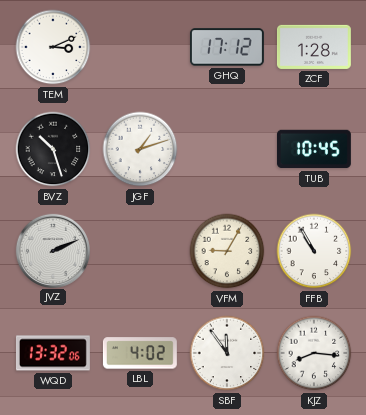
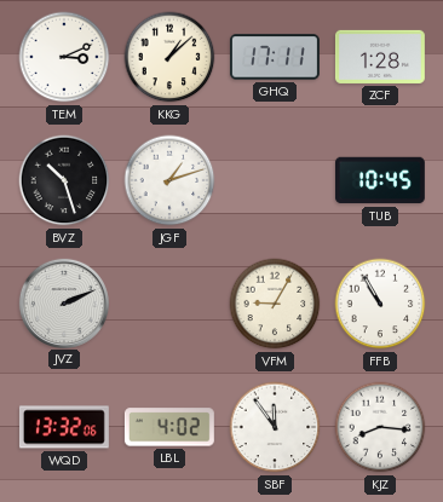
KKG: none -> 1:08
GHQ: 17:12 -> 17:11
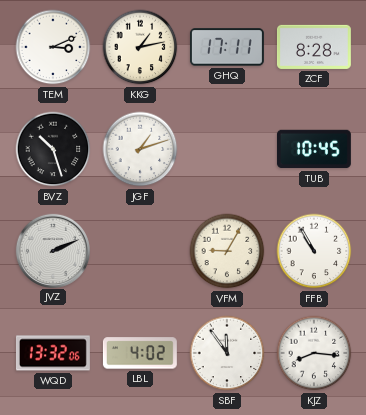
KKG: 1:08 -> 1:13
ZCF: 1:28 -> 8:28
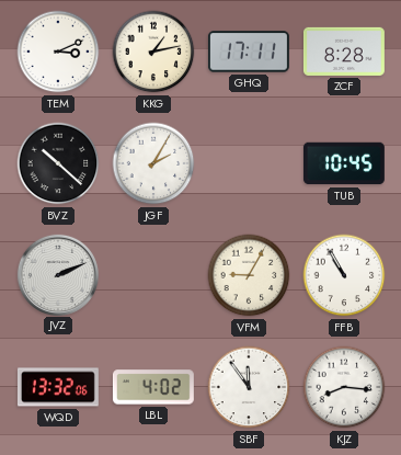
BVZ: 10:27 -> 10:22
JGF: 1:12 -> 2:05
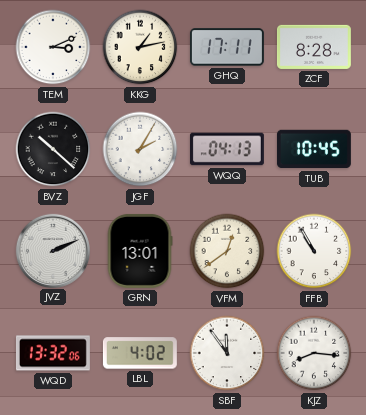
WQQ: none -> 04:13
GRN: none -> 13:01
VFM: 9:05 -> 12:39
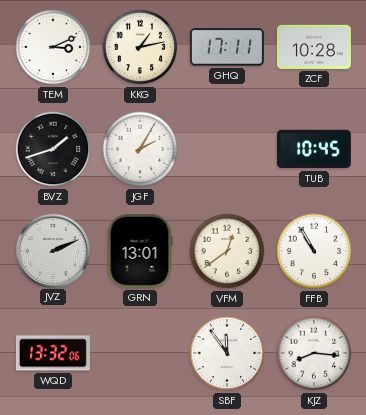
ZCF: 8:28 -> 10:28
BVZ: 10:22 -> 1:42
WQQ: 04:13 -> none
LBL: 4:02 -> none
